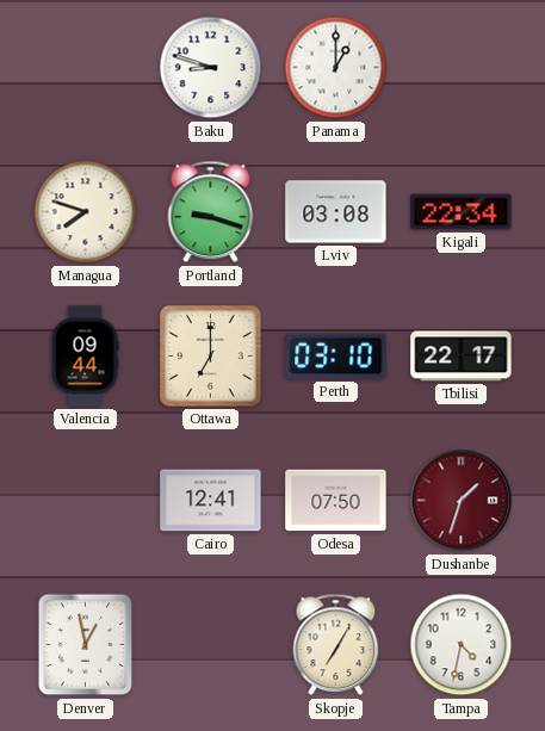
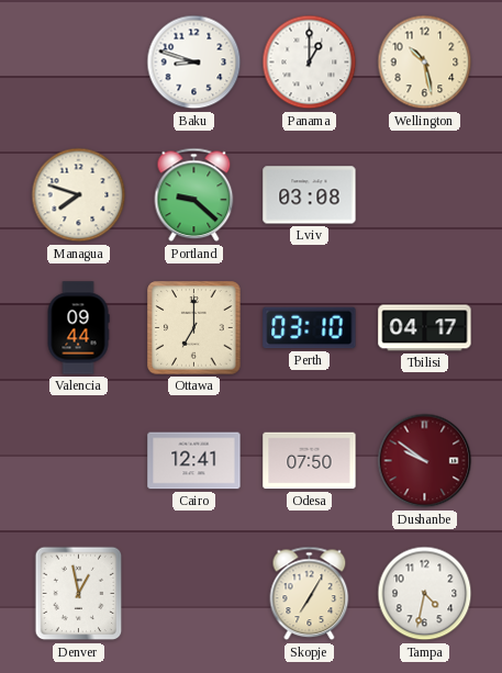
Wellington: none -> 10:28
Portland: 9:18 -> 9:22
Kigali: 22:34 -> none
Tbilisi: 22:17 -> 04:17
Dushanbe: 1:33 -> 9:51
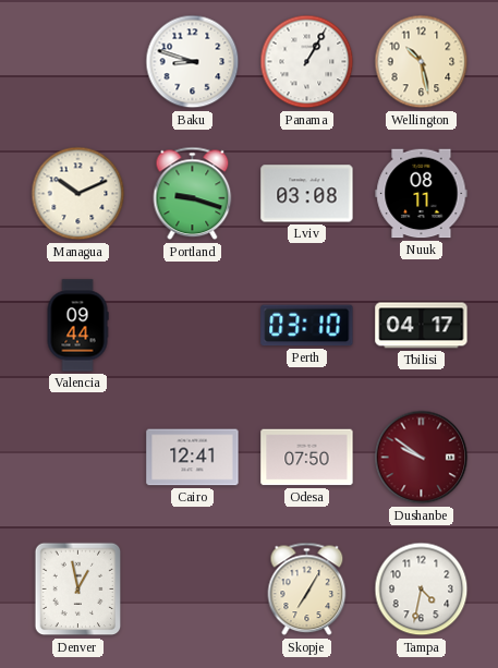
Panama: 1:00 -> 1:05
Managua: 7:48 -> 10:11
Portland: 9:22 -> 9:18
Nuuk: none -> 08:11
Ottawa: 7:00 -> none
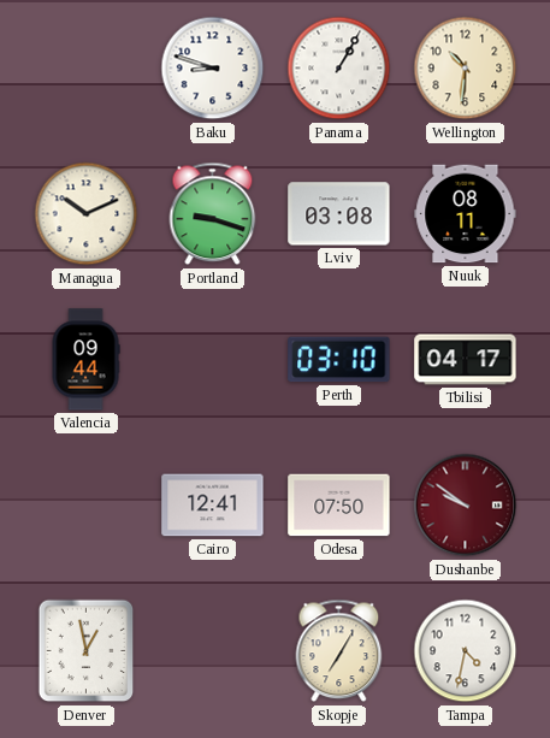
Wellington: 10:28 -> 10:31
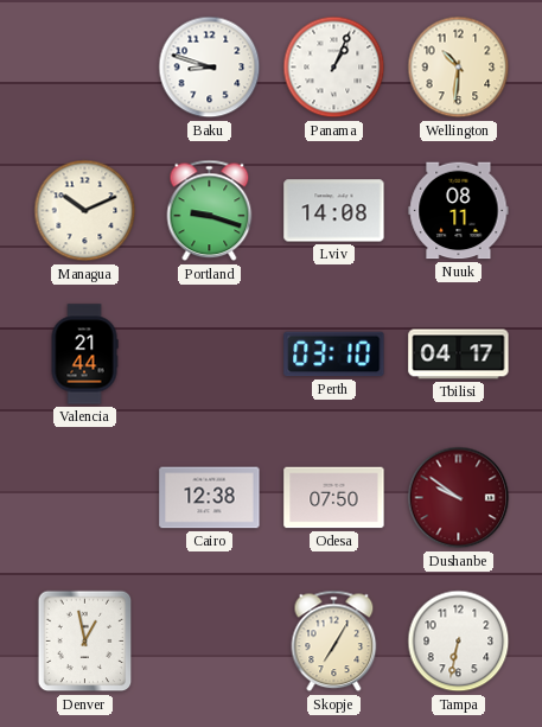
Panama: 1:05 -> 1:04
Lviv: 03:08 -> 14:08
Valencia: 09:44 -> 21:44
Cairo: 12:41 -> 12:38
Tampa: 4:32 -> 6:32
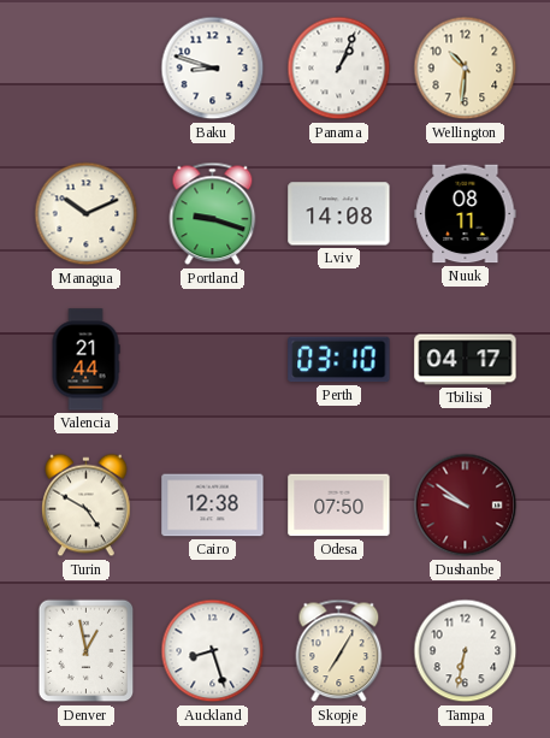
Turin: none -> 4:50
Auckland: none -> 8:27
